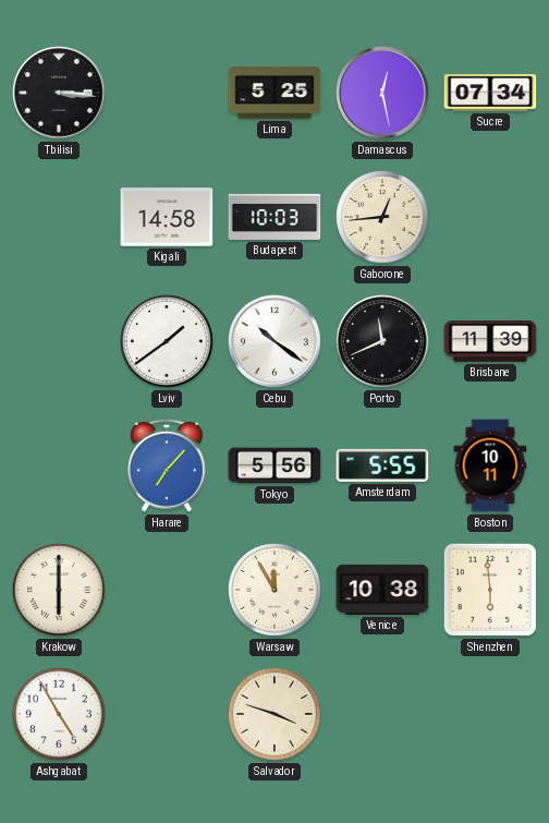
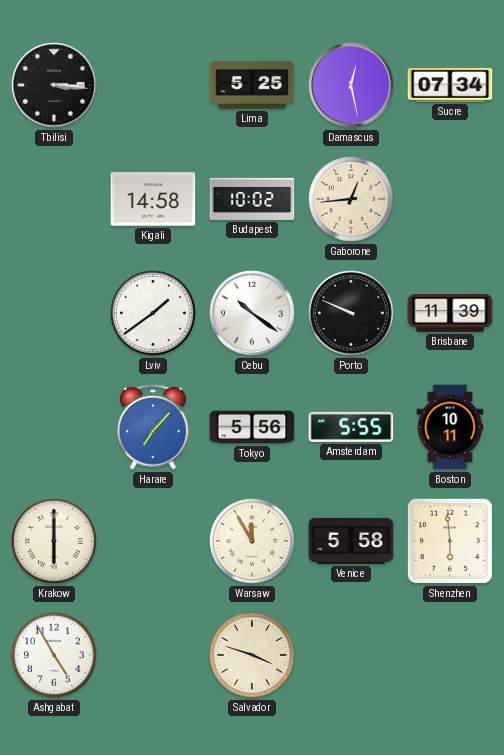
Budapest: 10:03 -> 10:02
Porto: 11:41 -> 9:49
Venice: 10:38 -> 5:58
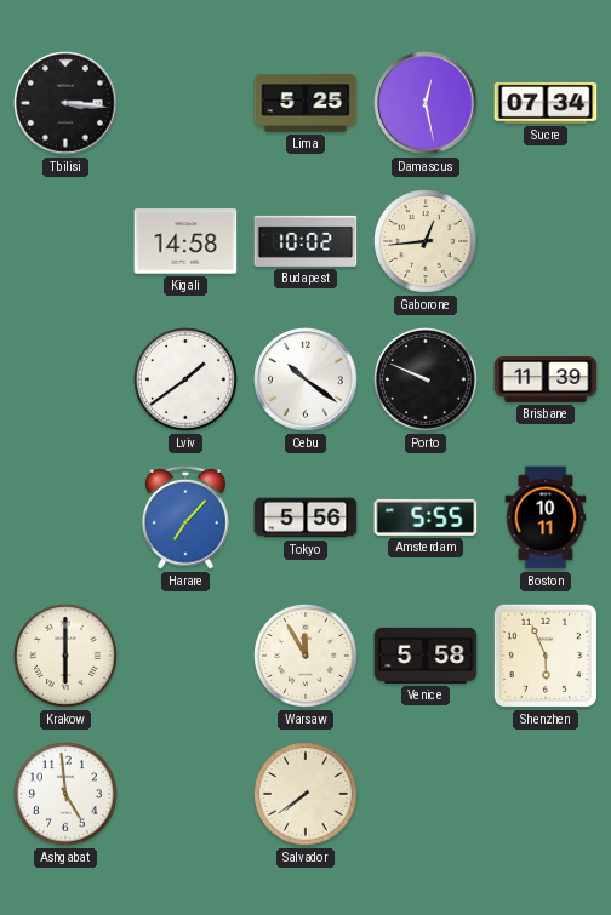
Shenzhen: 5:59 -> 5:56
Ashgabat: 4:55 -> 4:59
Salvador: 3:48 -> 7:39
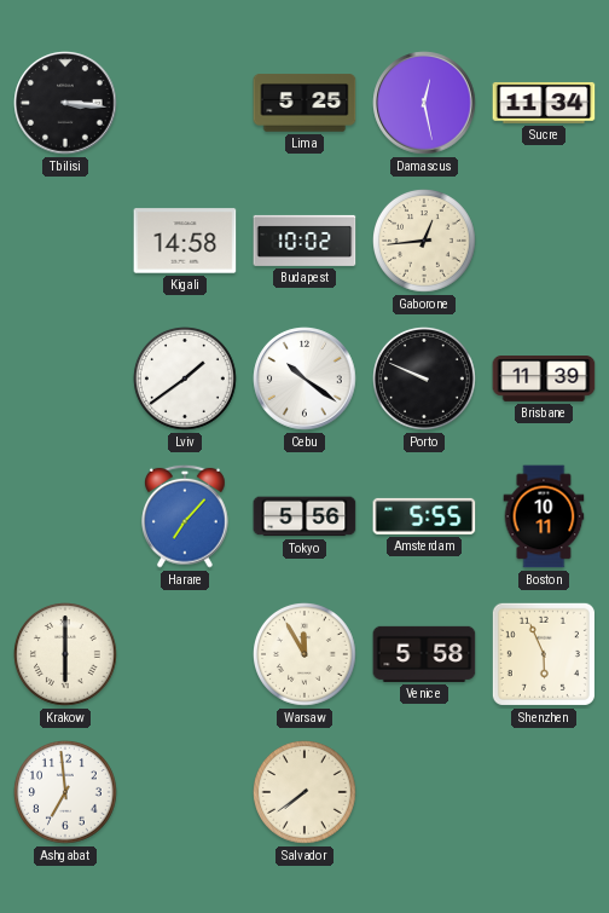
Sucre: 07:34 -> 11:34
Ashgabat: 4:59 -> 6:59
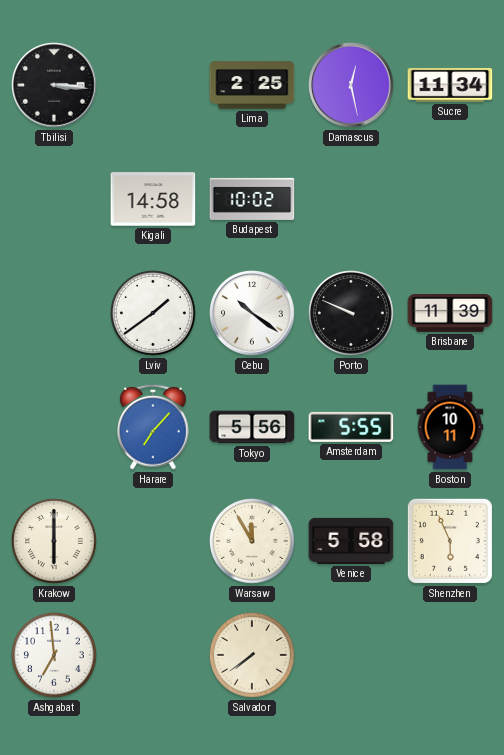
Lima: 5:25 -> 2:25
Gaborone: 12:44 -> none
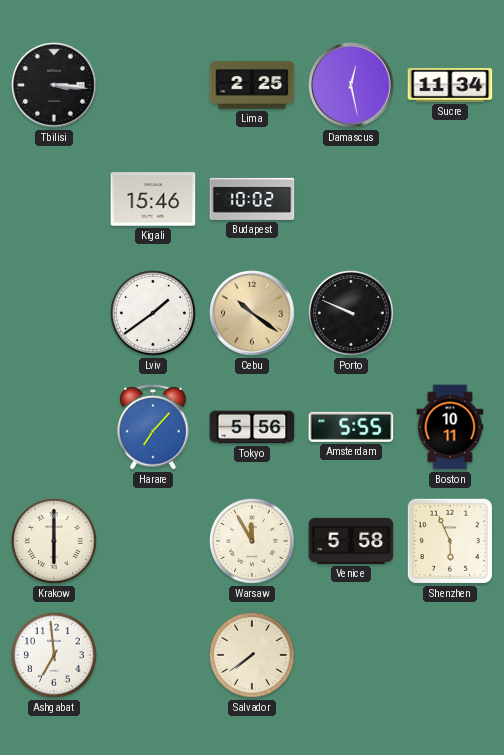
Kigali: 14:58 -> 15:46
Cebu dial: white -> champagne
Brisbane: 11:39 -> none
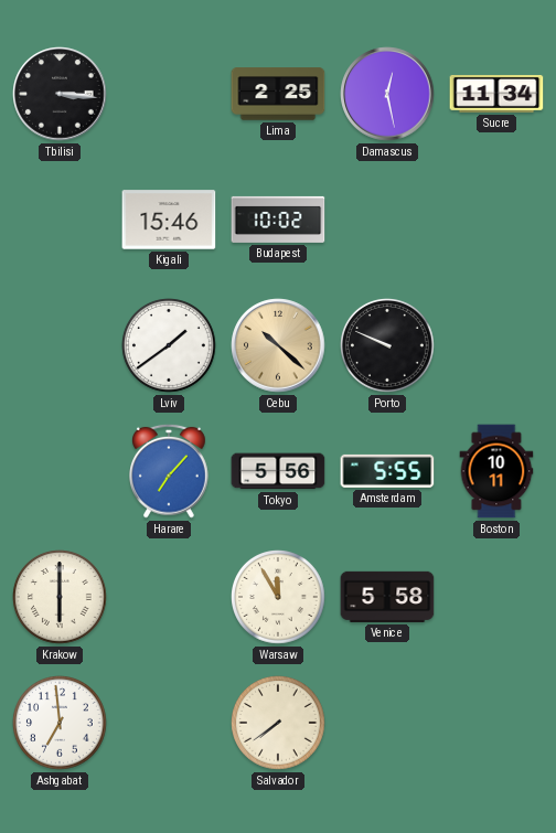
Cebu: 10:21 -> 10:22
Shenzhen: 5:56 -> none
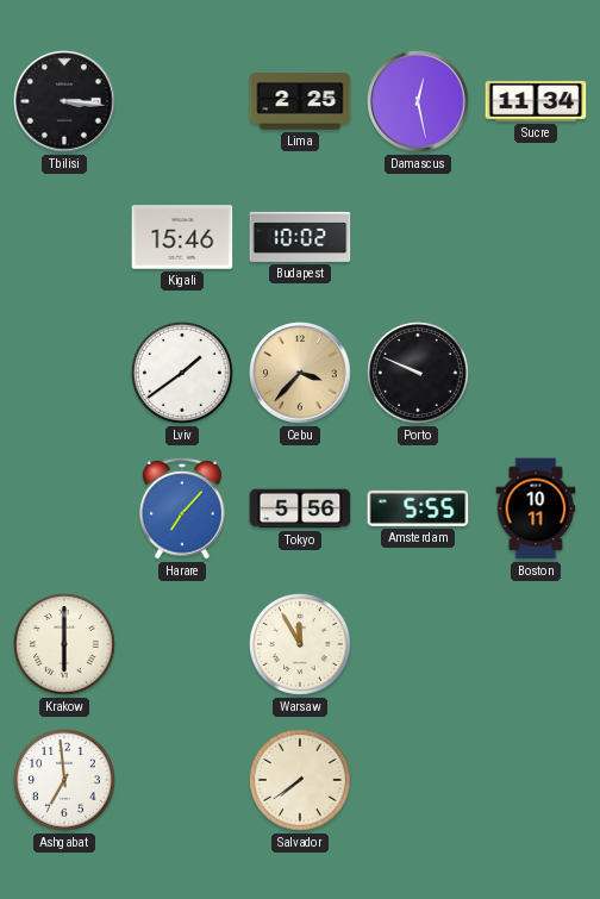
Cebu: 10:22 -> 3:37
Venice: 5:58 -> none
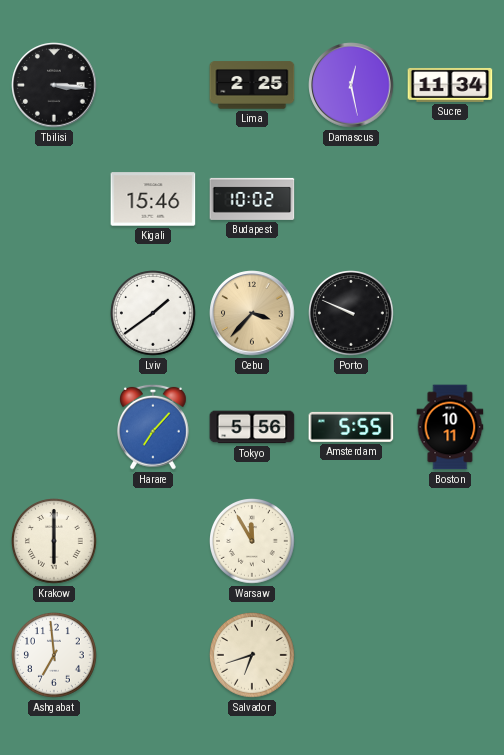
Salvador: 7:39 -> 6:42
